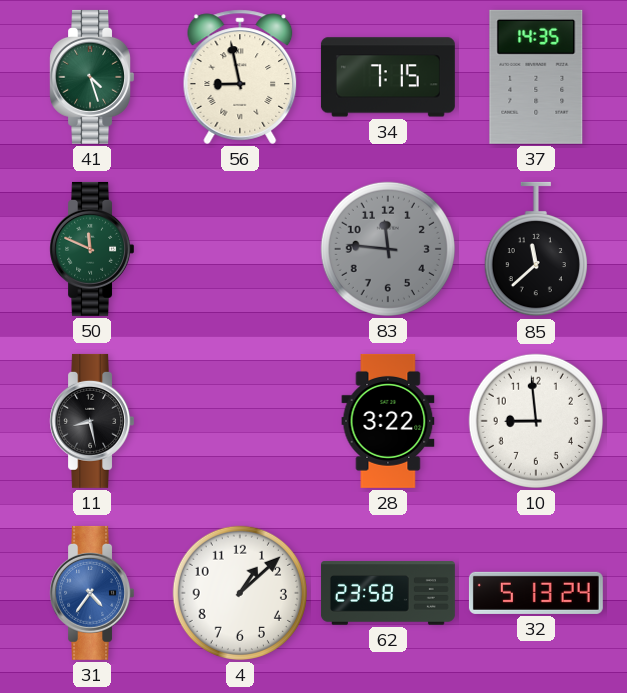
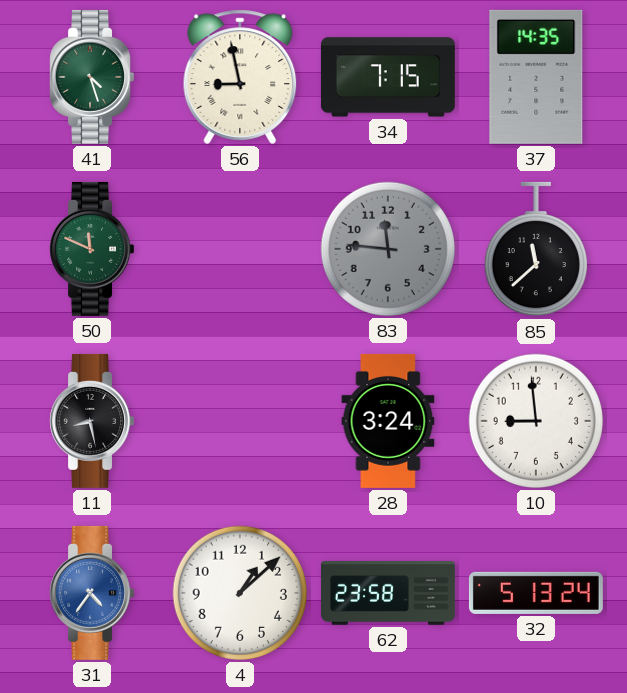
28: 3:22 -> 3:24
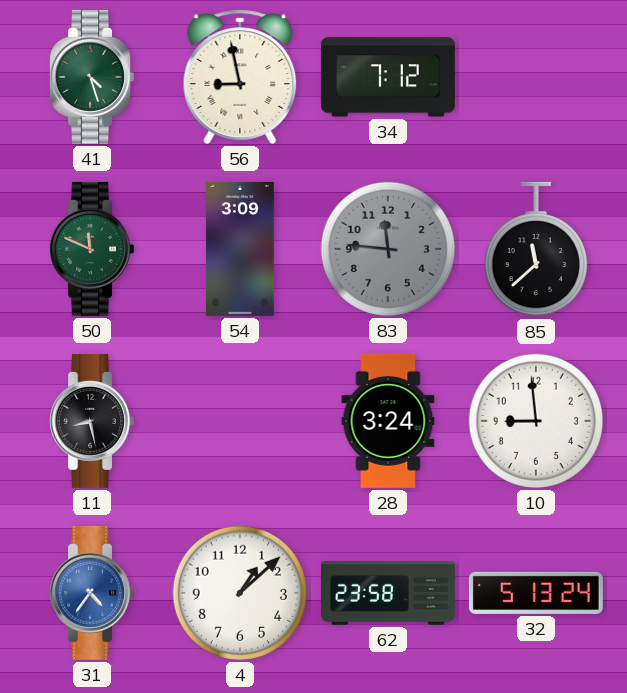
34: 7:15 -> 7:12
37: 14:35 -> none
54: none -> 3:09
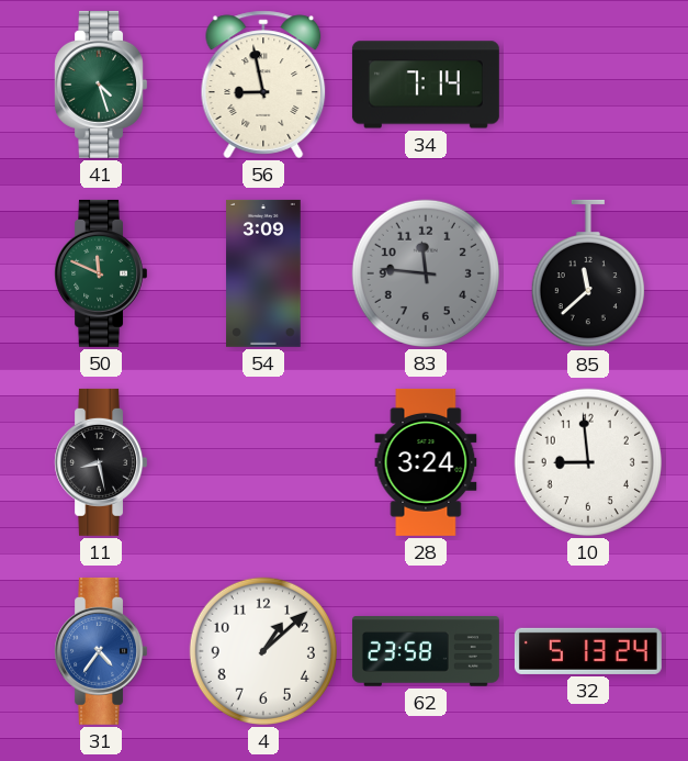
34: 7:12 -> 7:14
